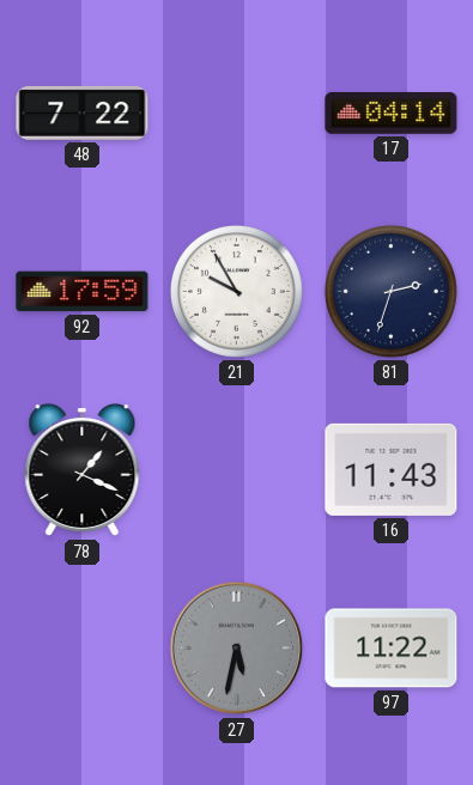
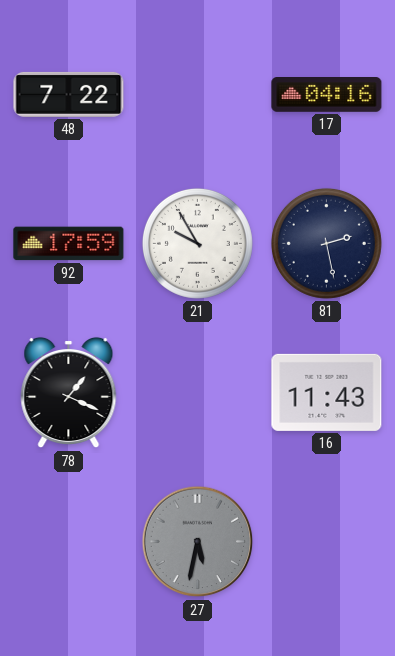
17: 04:14 -> 04:16
81: 2:33 -> 2:28
97: 11:22 -> none
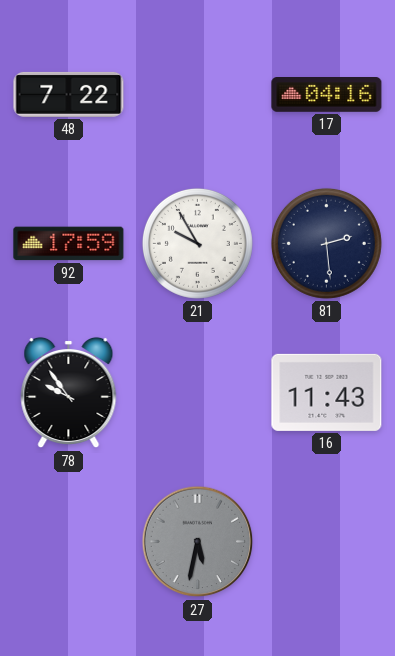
81: 2:28 -> 2:29
78: 1:19 -> 9:54
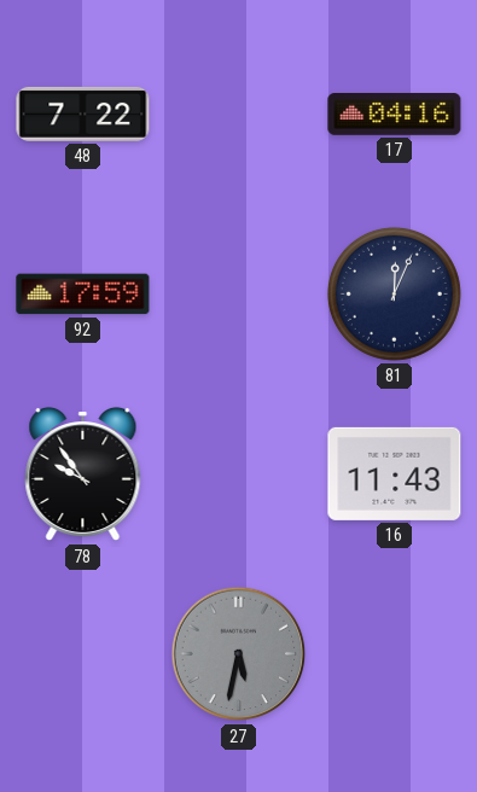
21: 9:55 -> none
81: 2:29 -> 12:04
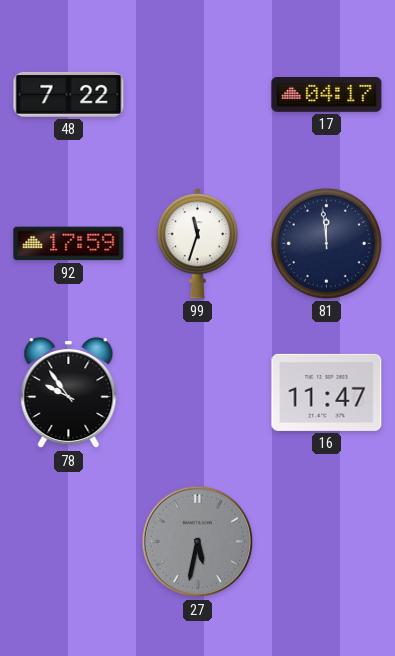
17: 04:16 -> 04:17
99: none -> 11:33
81: 12:04 -> 11:59
16: 11:43 -> 11:47
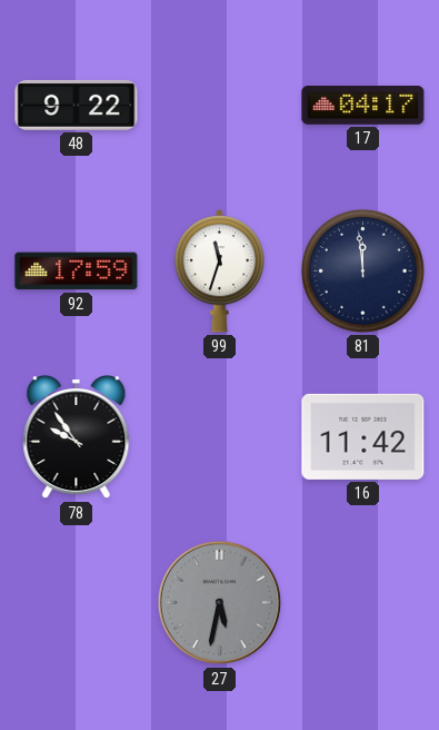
48: 7:22 -> 9:22
16: 11:47 -> 11:42
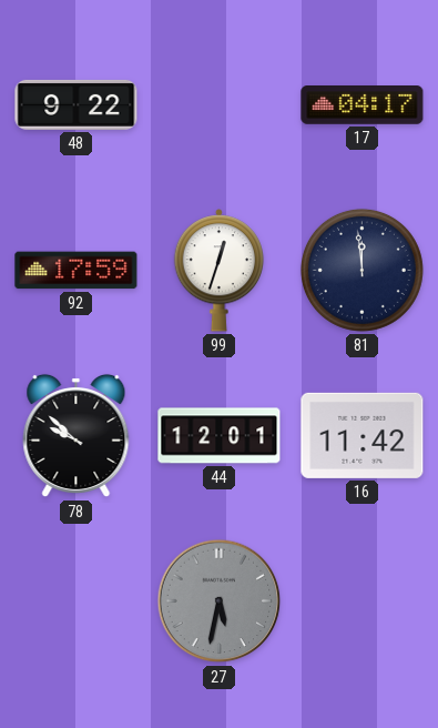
99: 11:33 -> 12:33
78: 9:54 -> 9:52
44: none -> 12:01
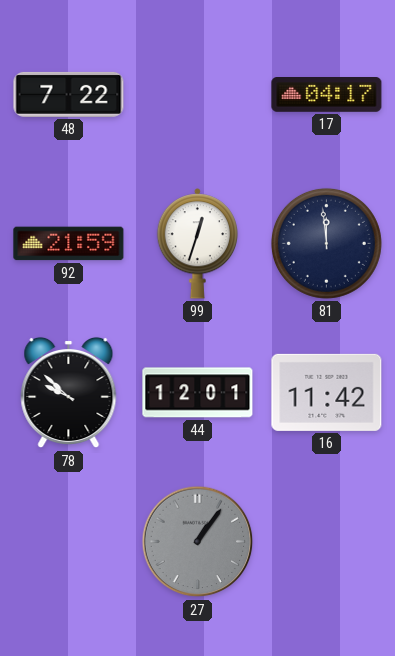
48: 9:22 -> 7:22
92: 17:59 -> 21:59
27: 5:32 -> 1:06
